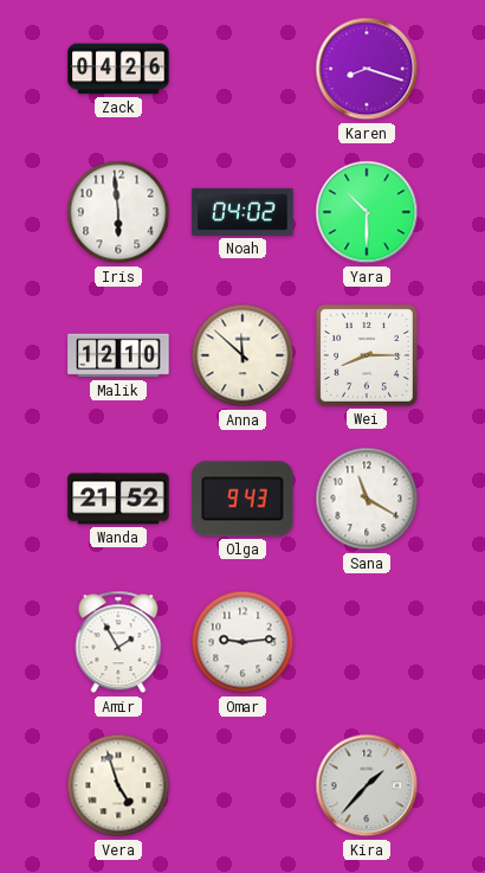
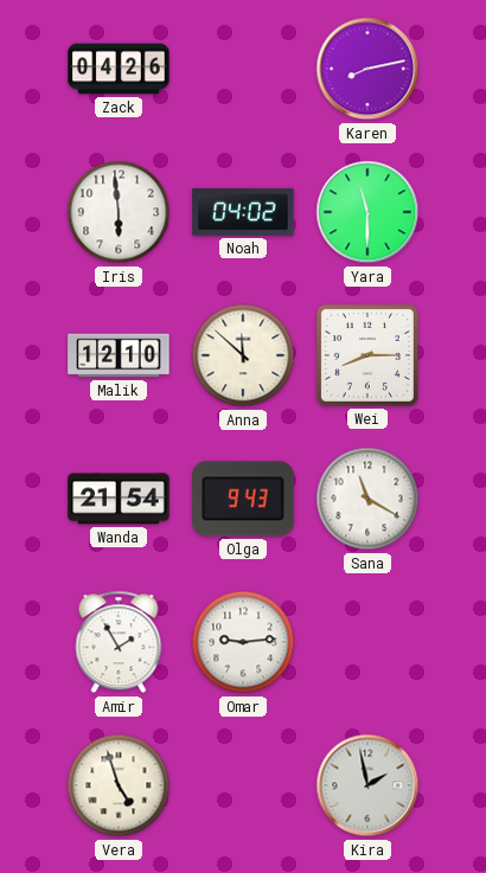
Karen: 8:18 -> 8:13
Yara: 10:30 -> 11:30
Wanda: 21:52 -> 21:54
Kira: 1:37 -> 1:58
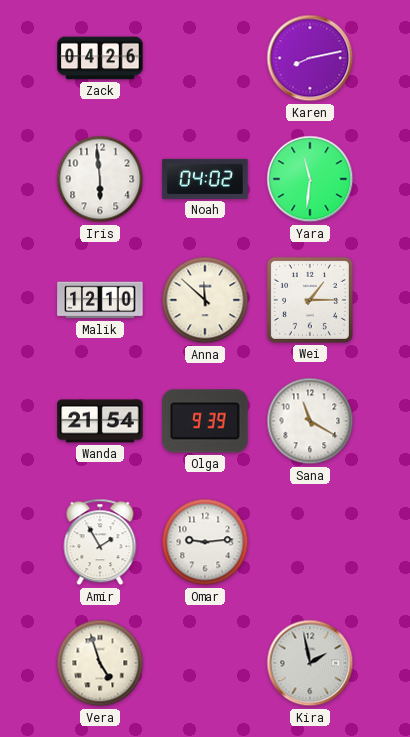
Yara: 11:30 -> 11:31
Wei: 8:15 -> 1:15
Olga: 9:43 -> 9:39
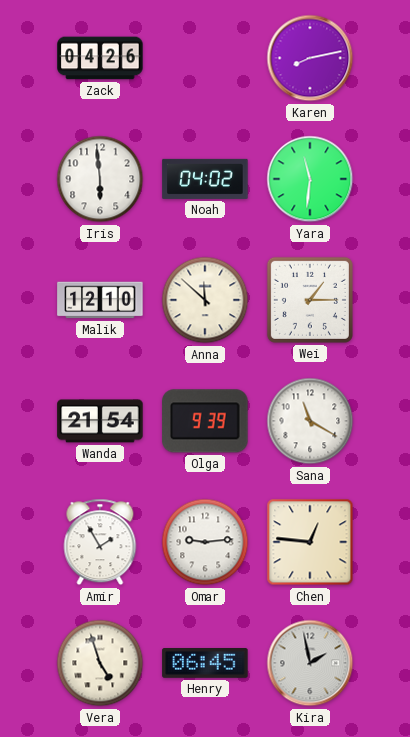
Chen: none -> 12:46
Henry: none -> 06:45
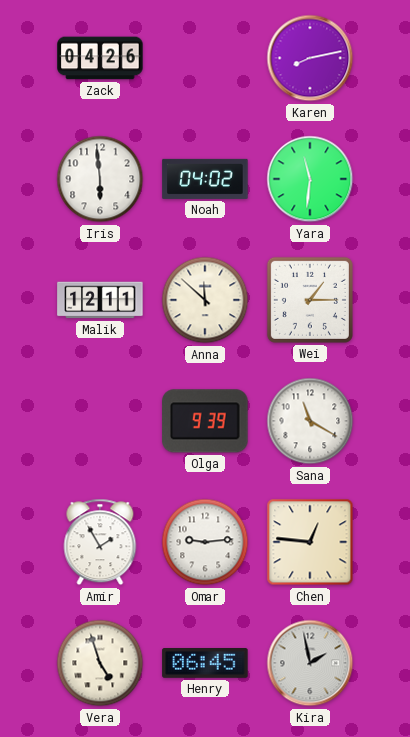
Malik: 12:10 -> 12:11
Wanda: 21:54 -> none
